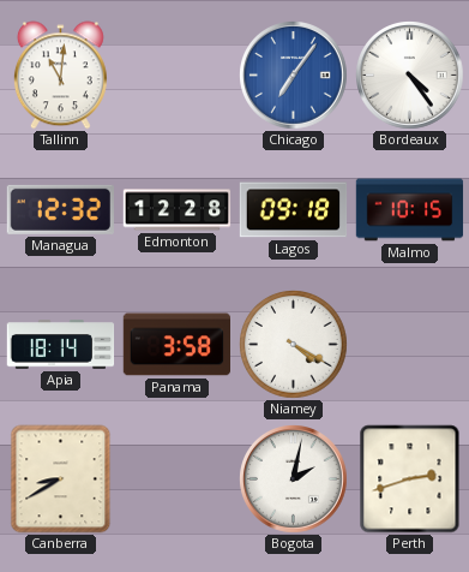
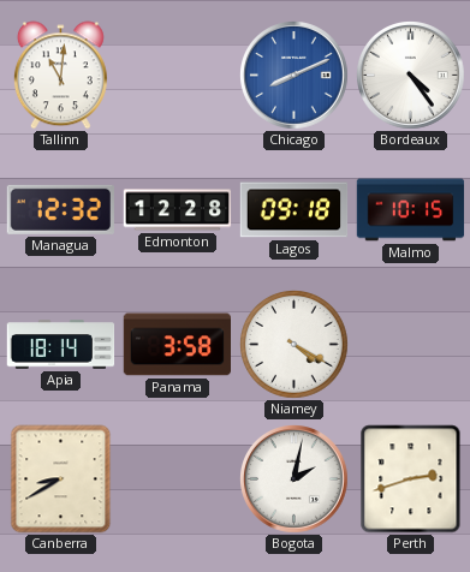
Chicago: 7:06 -> 8:11
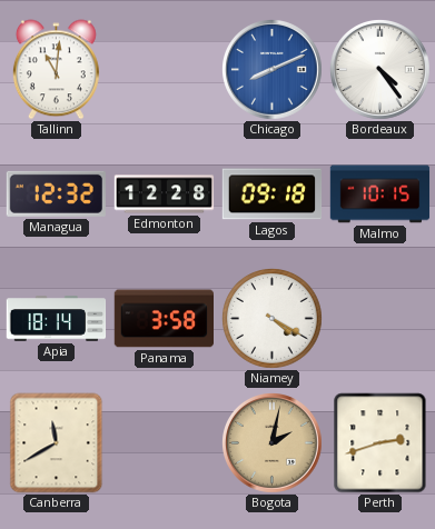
Canberra: 8:40 -> 11:40
Bogota dial: white -> champagne
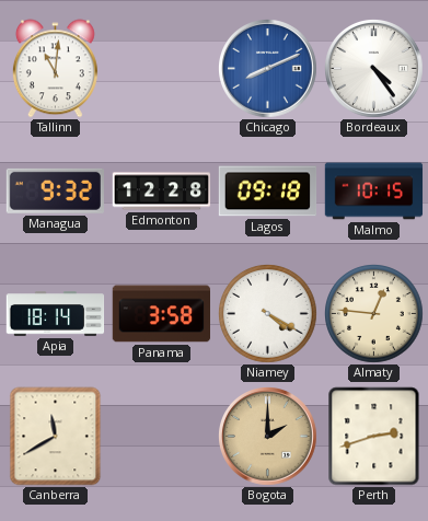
Managua: 12:32 -> 9:32
Almaty: none -> 12:46
Bogota: 2:02 -> 2:00
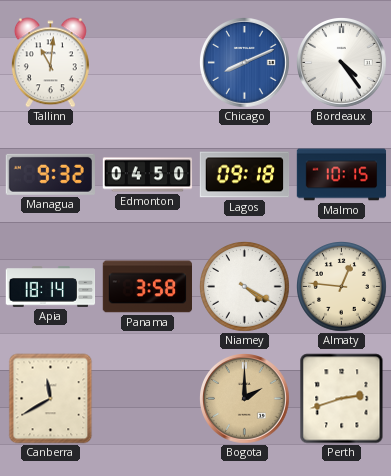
Edmonton: 12:28 -> 04:50
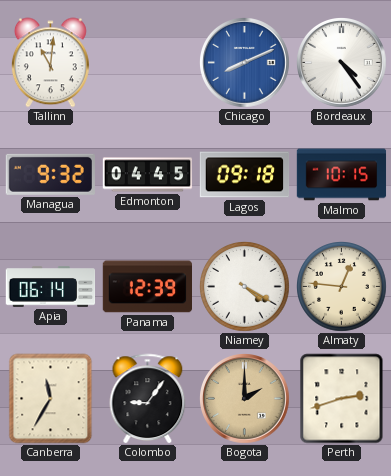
Edmonton: 04:50 -> 04:45
Apia: 18:14 -> 06:14
Panama: 3:58 -> 12:39
Canberra: 11:40 -> 11:35
Colombo: none -> 9:06
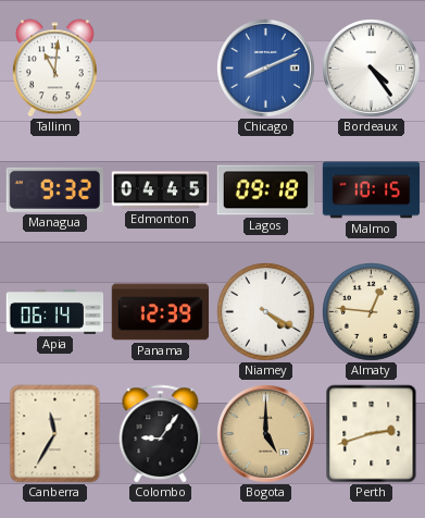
Bogota: 2:00 -> 5:00
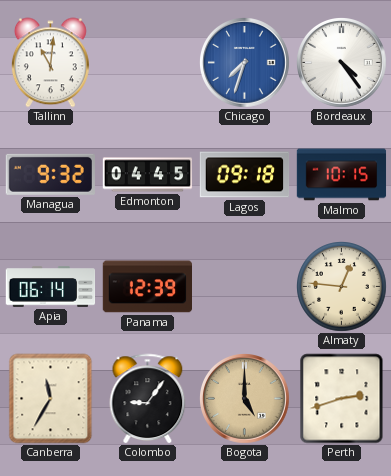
Chicago: 8:11 -> 7:33
Niamey: 4:20 -> none
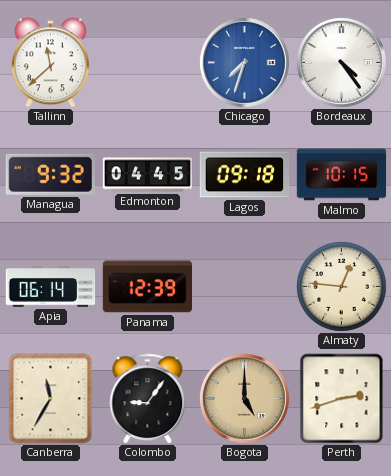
Tallinn: 11:01 -> 11:38
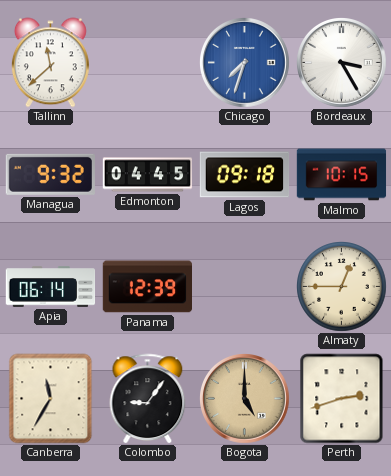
Bordeaux: 4:24 -> 3:25
Almaty: 12:46 -> 12:45
